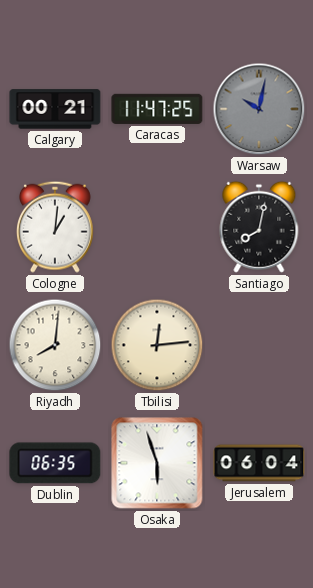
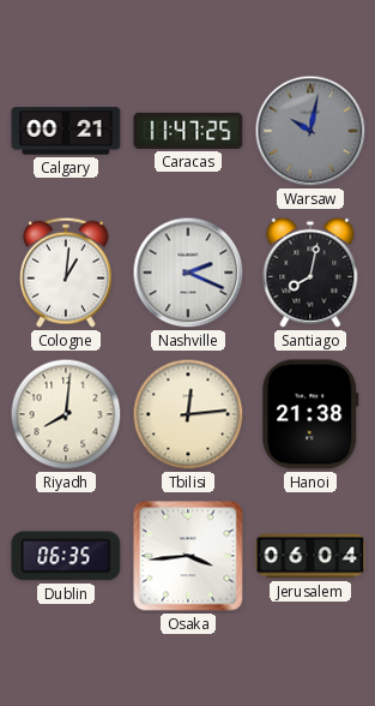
Nashville: none -> 2:19
Hanoi: none -> 21:38
Osaka: 5:57 -> 3:44
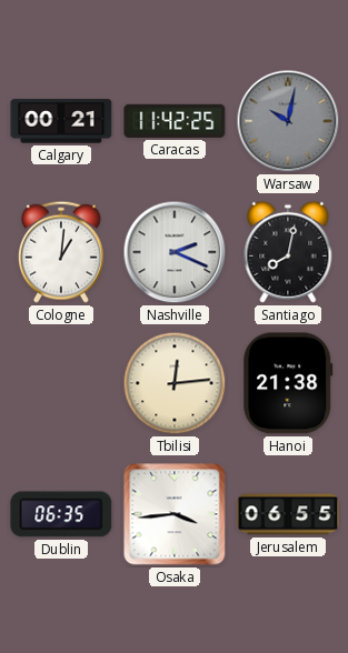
Caracas: 11:47 -> 11:42
Riyadh: 8:01 -> none
Jerusalem: 06:04 -> 06:55
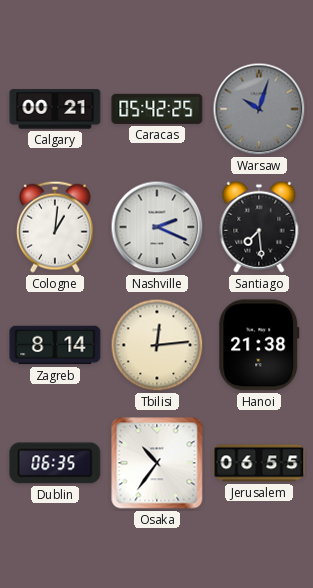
Caracas: 11:42 -> 05:42
Warsaw: 10:02 -> 10:03
Santiago: 8:02 -> 7:29
Zagreb: none -> 8:14
Osaka: 3:44 -> 10:36
